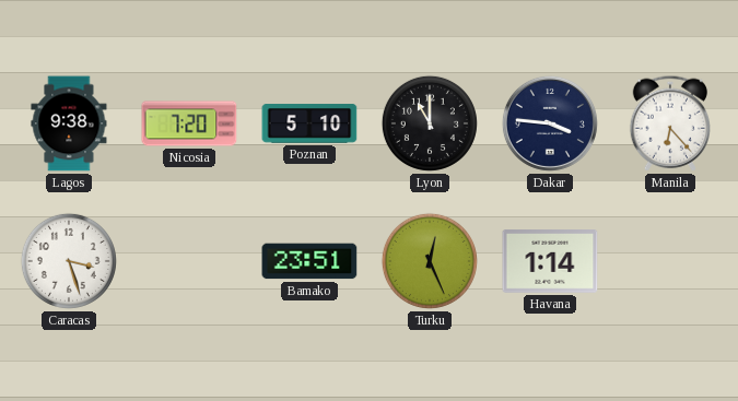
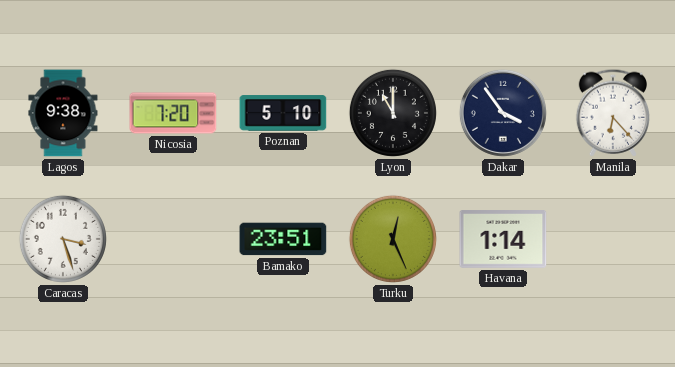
Dakar: 3:46 -> 3:54
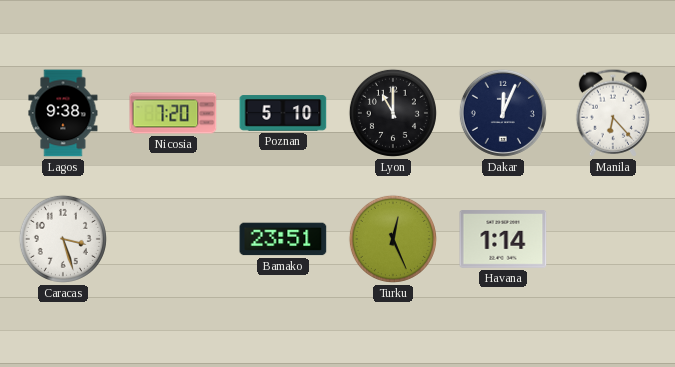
Dakar: 3:54 -> 12:04
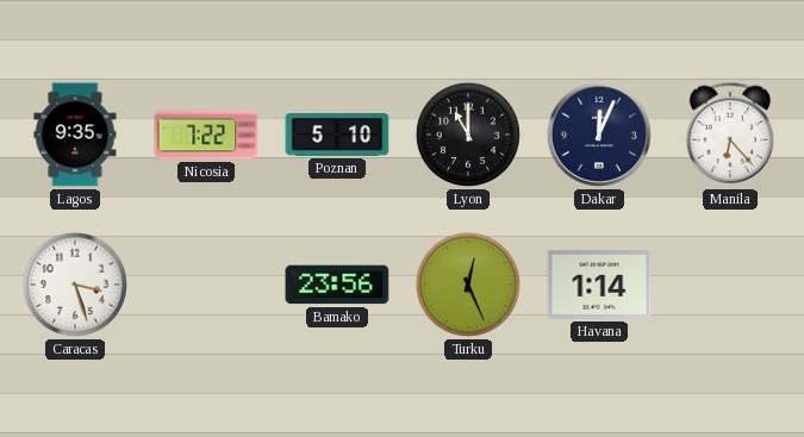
Lagos: 9:38 -> 9:35
Nicosia: 7:20 -> 7:22
Bamako: 23:51 -> 23:56
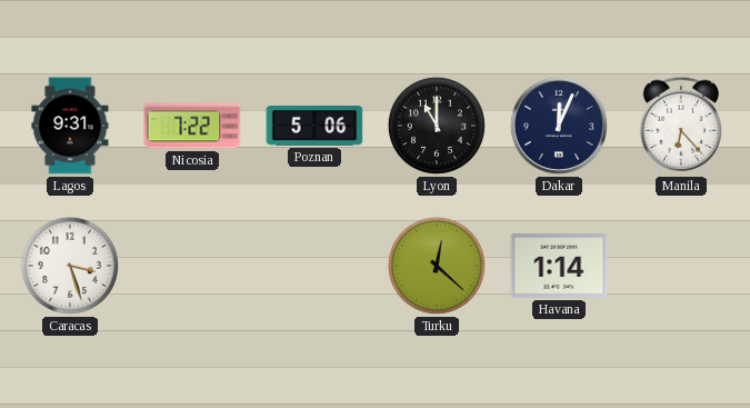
Lagos: 9:35 -> 9:31
Poznan: 5:10 -> 5:06
Bamako: 23:56 -> none
Turku: 12:26 -> 12:22
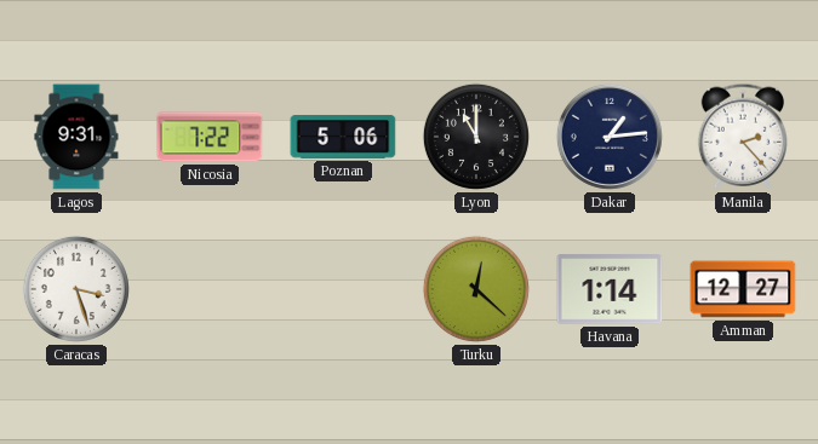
Dakar: 12:04 -> 1:14
Manila: 6:23 -> 2:23
Amman: none -> 12:27
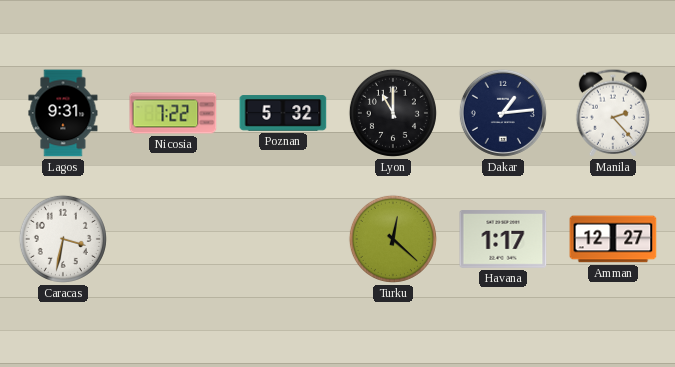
Poznan: 5:06 -> 5:32
Caracas: 3:27 -> 3:32
Havana: 1:14 -> 1:17
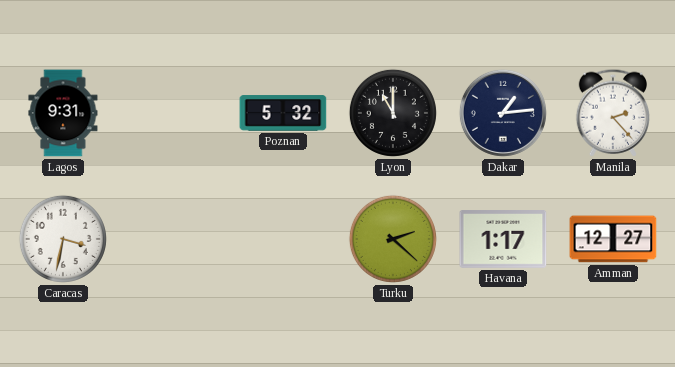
Nicosia: 7:22 -> none
Turku: 12:22 -> 2:22
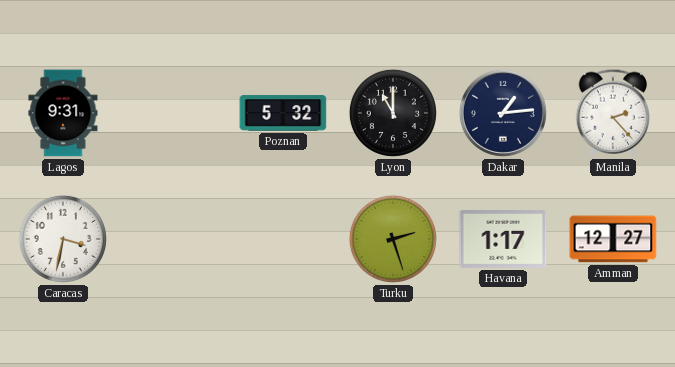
Turku: 2:22 -> 2:27
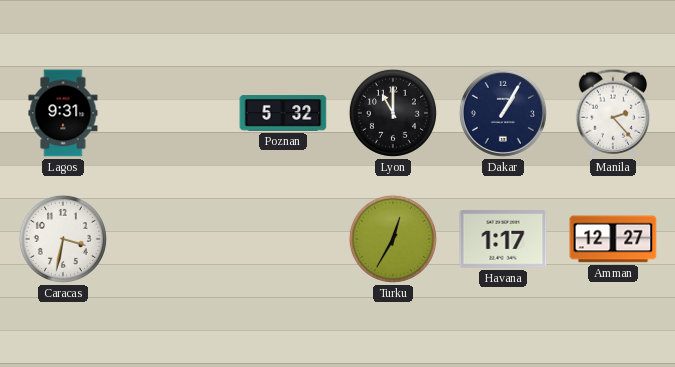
Dakar: 1:14 -> 1:05
Turku: 2:27 -> 12:35
